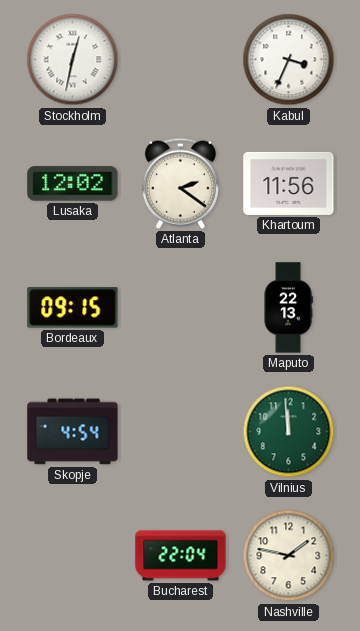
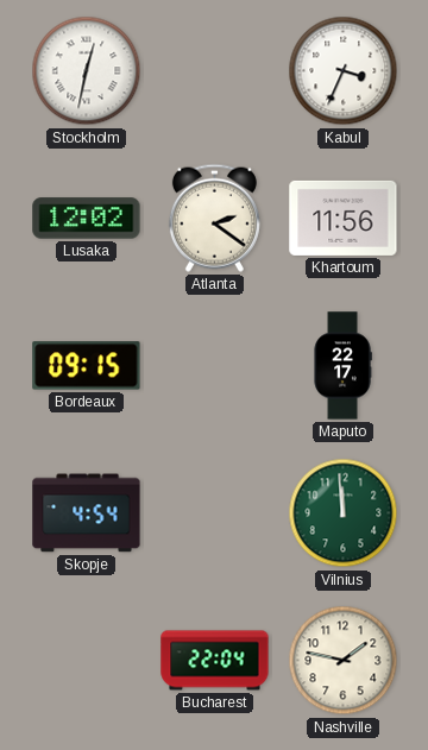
Maputo: 22:13 -> 22:17
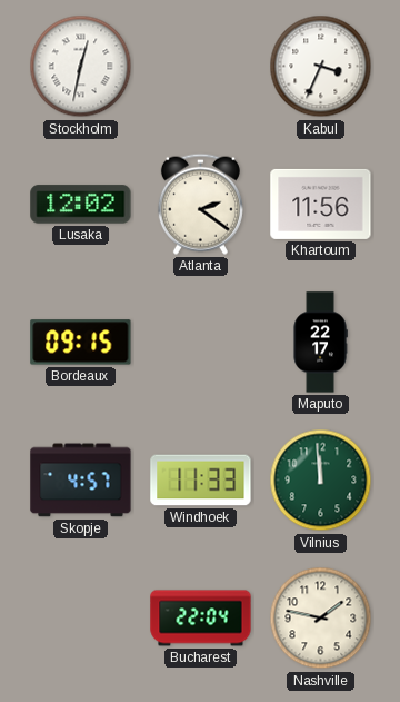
Skopje: 4:54 -> 4:57
Windhoek: none -> 11:33
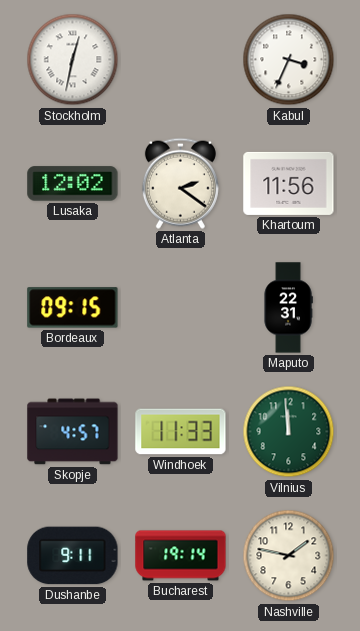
Maputo: 22:17 -> 22:31
Dushanbe: none -> 9:11
Bucharest: 22:04 -> 19:14
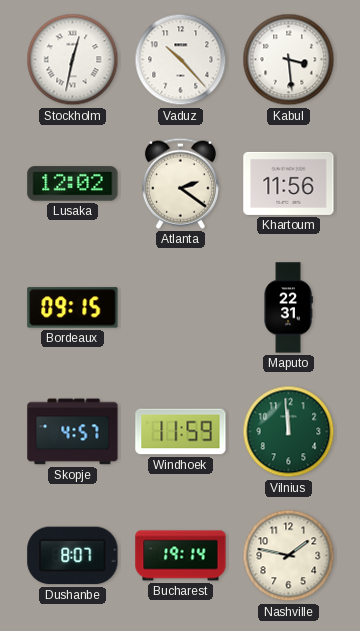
Vaduz: none -> 10:23
Kabul: 3:34 -> 3:29
Windhoek: 11:33 -> 11:59
Dushanbe: 9:11 -> 8:07
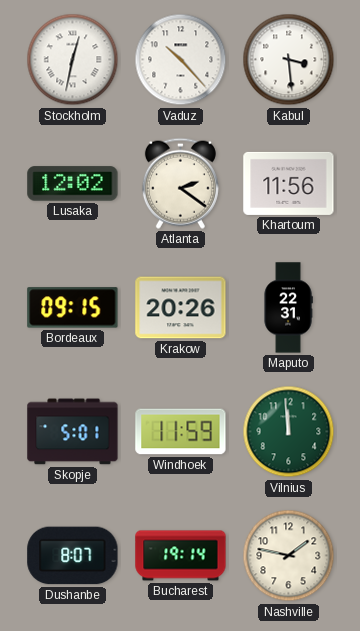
Krakow: none -> 20:26
Skopje: 4:57 -> 5:01
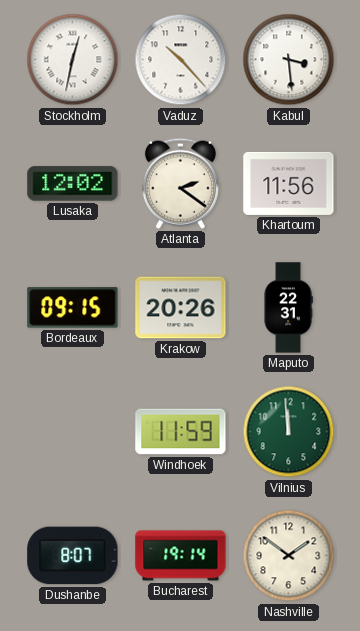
Skopje: 5:01 -> none
Nashville: 1:47 -> 1:51
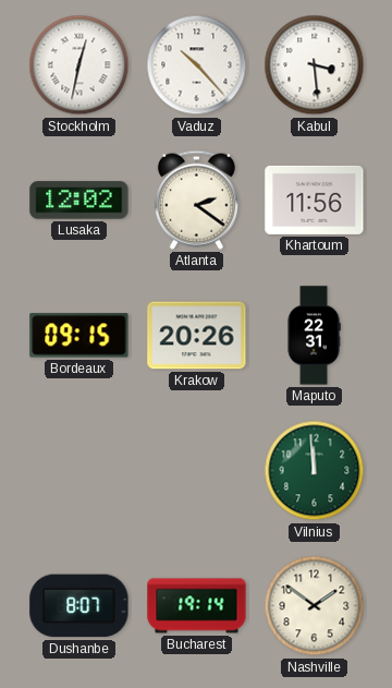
Windhoek: 11:59 -> none
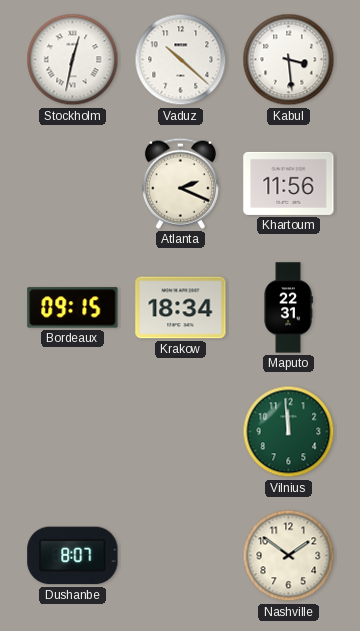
Vaduz: 10:23 -> 10:22
Lusaka: 12:02 -> none
Atlanta: 2:21 -> 2:19
Krakow: 20:26 -> 18:34
Bucharest: 19:14 -> none
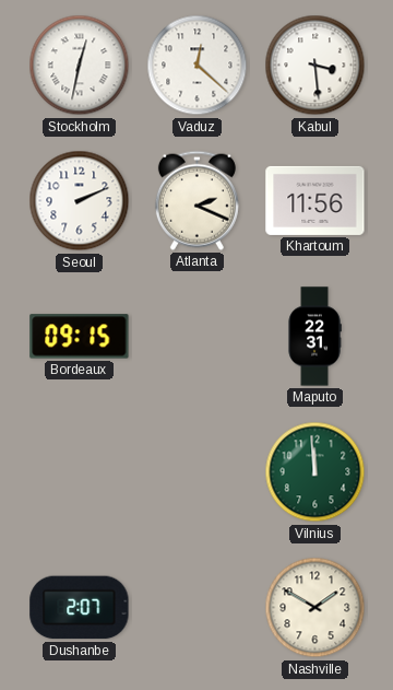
Vaduz: 10:22 -> 12:22
Seoul: none -> 2:11
Krakow: 18:34 -> none
Dushanbe: 8:07 -> 2:07
Nashville: 1:51 -> 1:50
